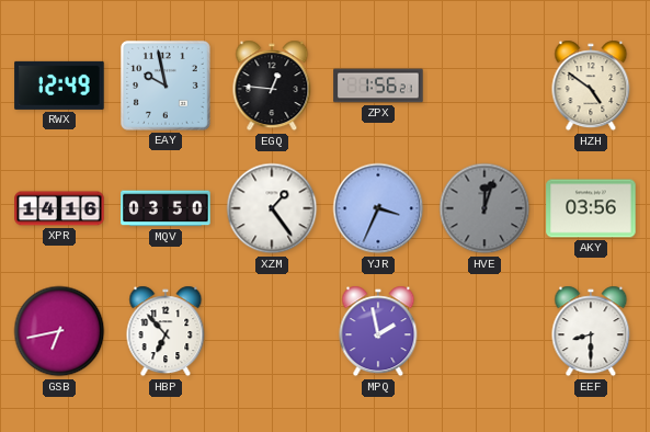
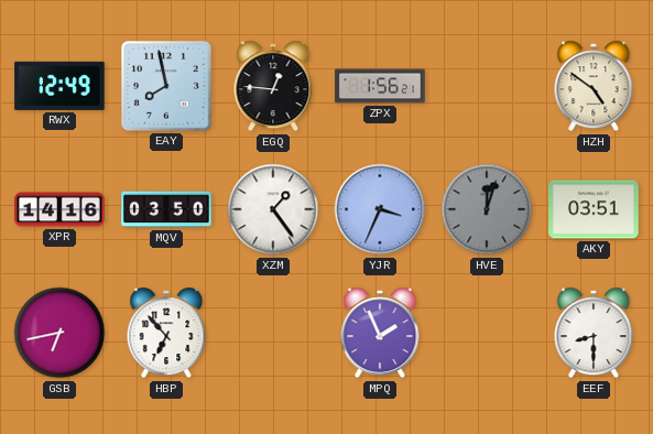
EAY: 9:58 -> 7:58
AKY: 03:56 -> 03:51
MPQ: 1:58 -> 1:56
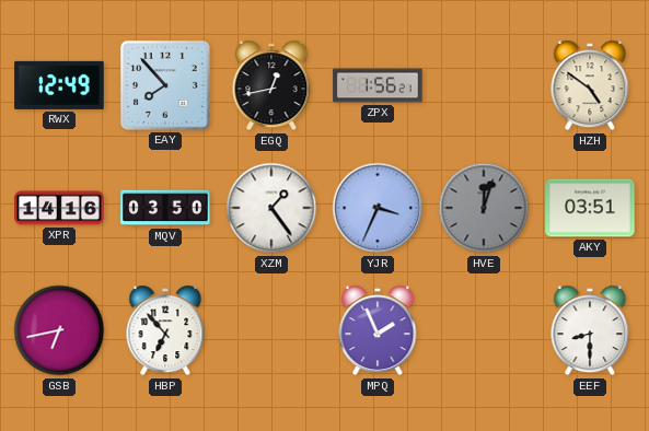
EAY: 7:58 -> 7:53
EGQ: 12:46 -> 12:43
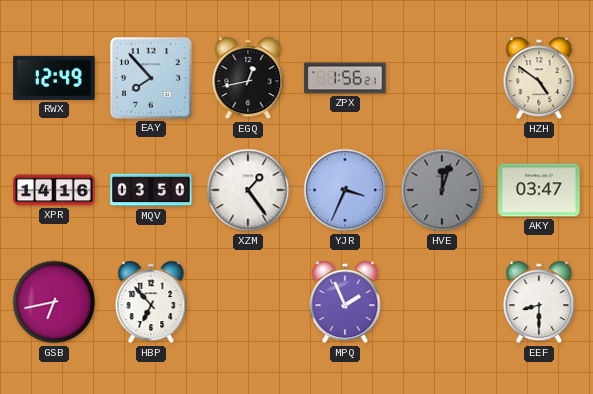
AKY: 03:51 -> 03:47
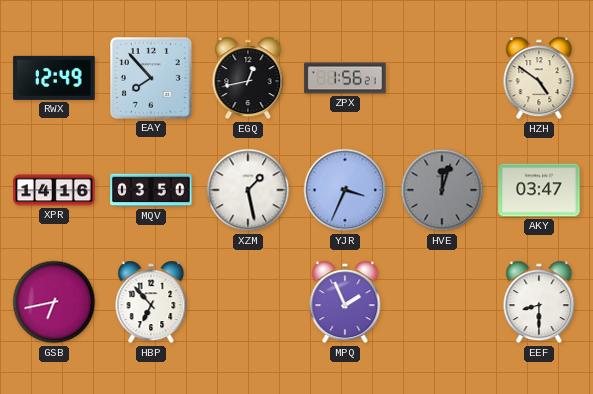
XZM: 1:24 -> 1:28
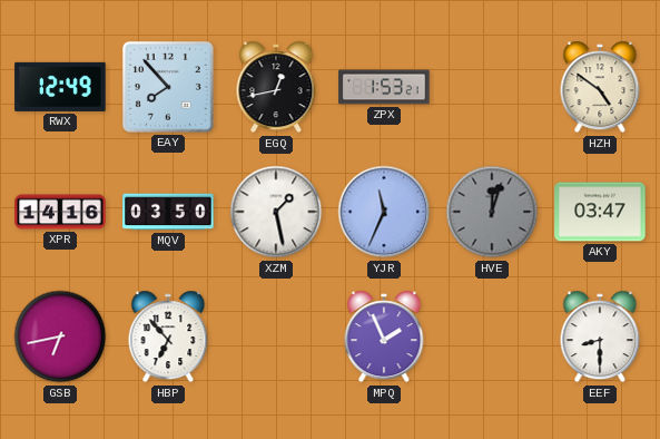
ZPX: 1:56 -> 1:53
YJR: 3:34 -> 11:34
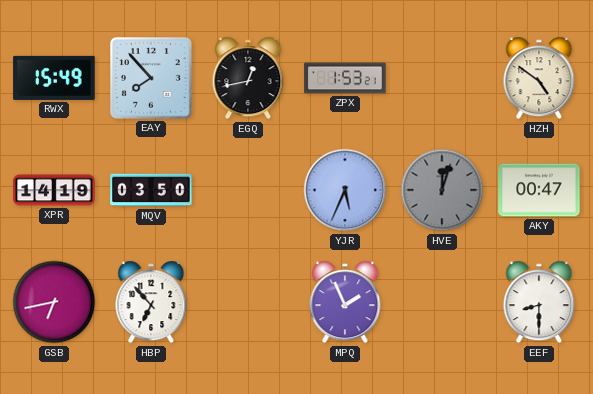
RWX: 12:49 -> 15:49
XPR: 14:16 -> 14:19
XZM: 1:28 -> none
YJR: 11:34 -> 5:34
AKY: 03:47 -> 00:47
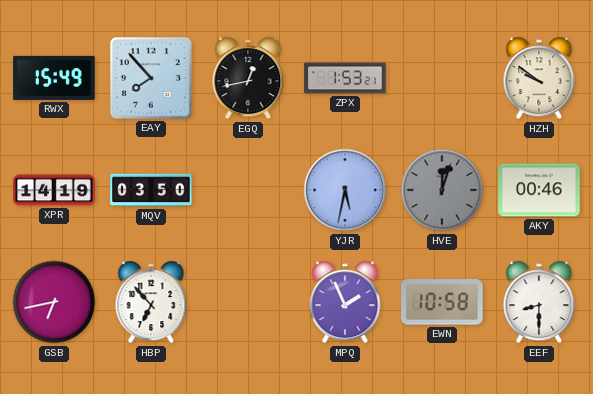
HZH: 4:51 -> 9:51
YJR: 5:34 -> 5:32
AKY: 00:47 -> 00:46
EWN: none -> 10:58
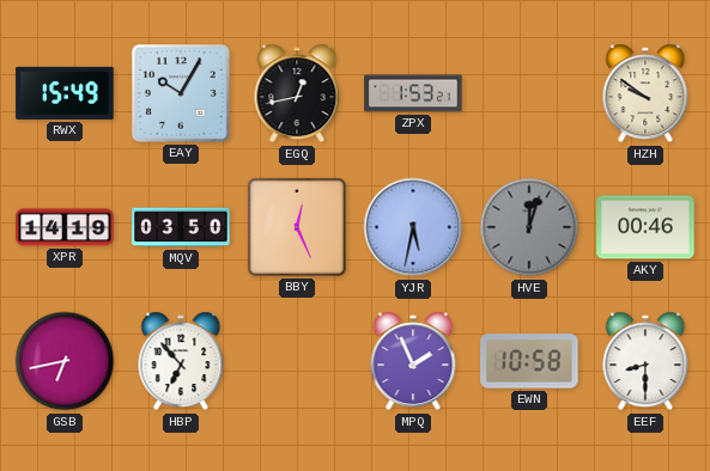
EAY: 7:53 -> 10:05
BBY: none -> 12:26
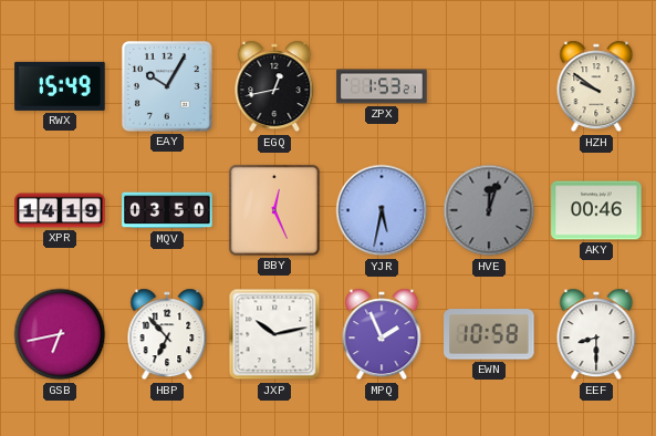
JXP: none -> 10:13
